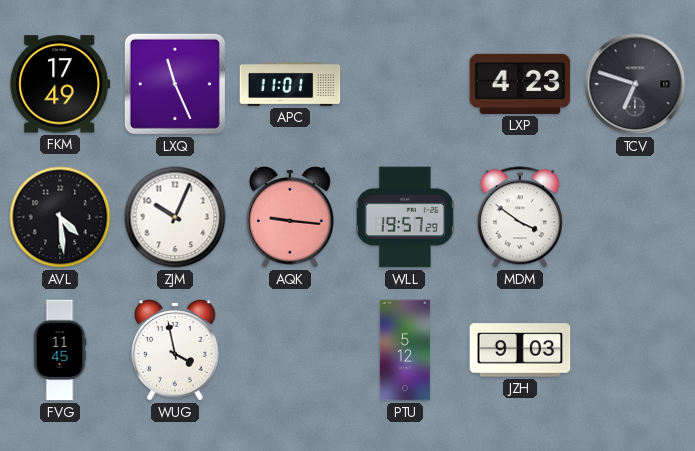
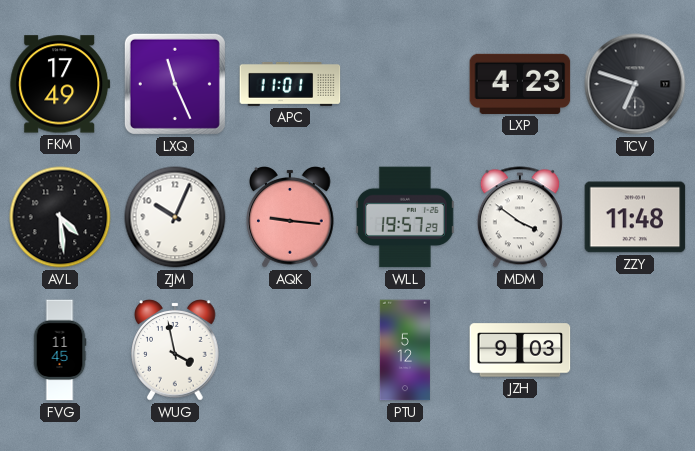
ZZY: none -> 11:48
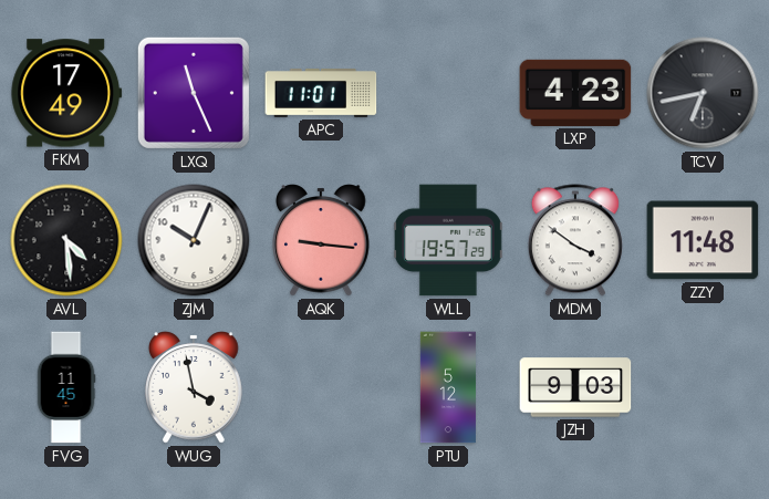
TCV: 6:48 -> 6:43
